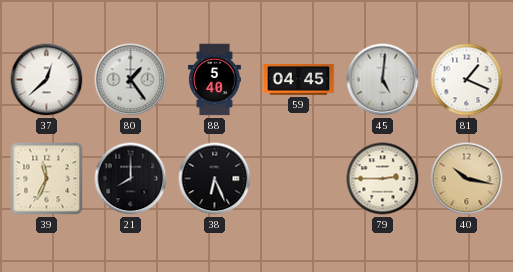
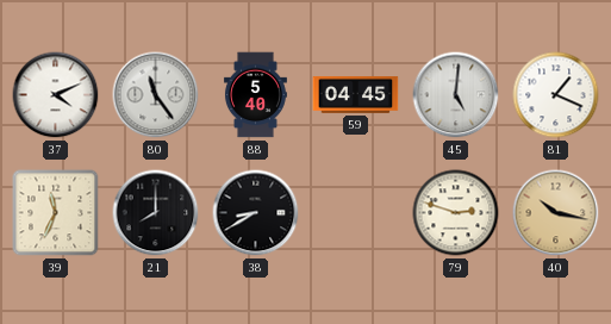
37: 12:38 -> 4:11
80: 1:24 -> 11:24
38: 6:26 -> 8:40
79: 2:45 -> 2:48
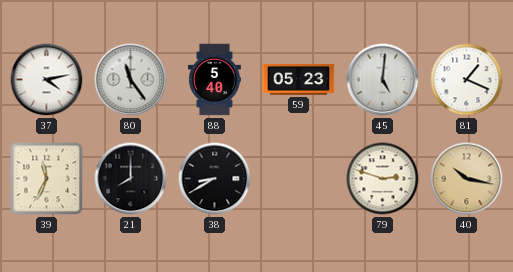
37: 4:11 -> 4:13
59: 04:45 -> 05:23
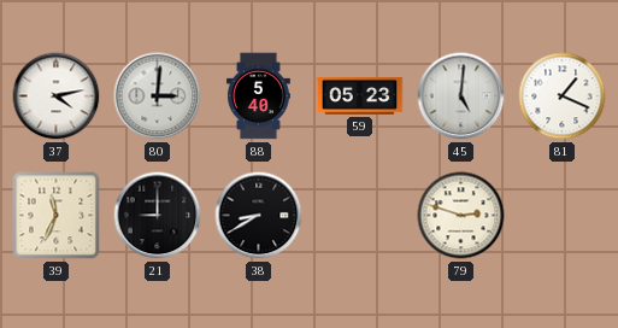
80: 11:24 -> 3:01
21: 8:00 -> 9:00
40: 10:17 -> none
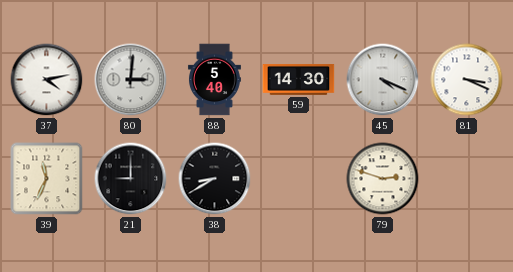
59: 05:23 -> 14:30
45: 5:01 -> 4:19
81: 1:19 -> 3:19
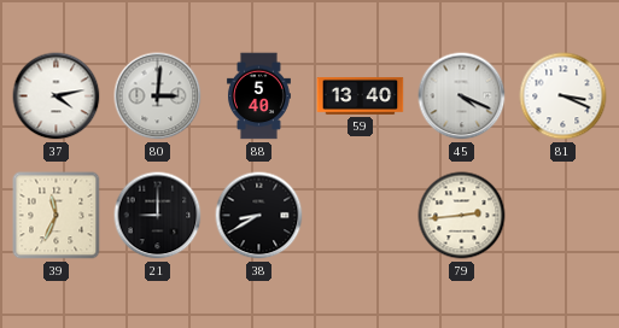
59: 14:30 -> 13:40
79: 2:48 -> 2:44
